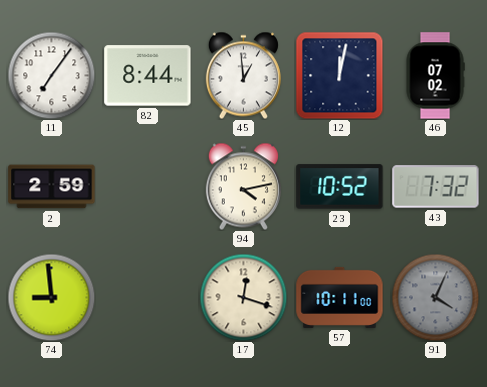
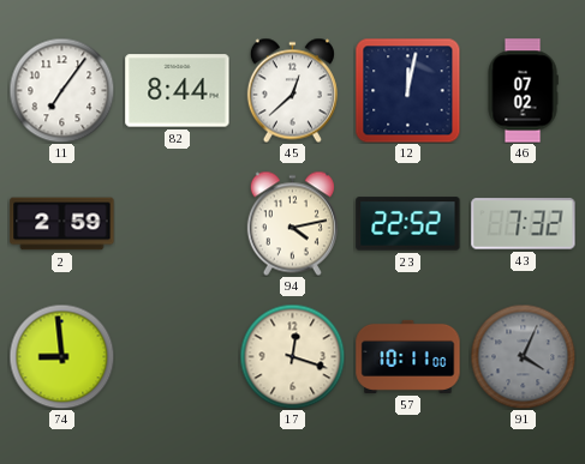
45: 12:59 -> 12:38
23: 10:52 -> 22:52
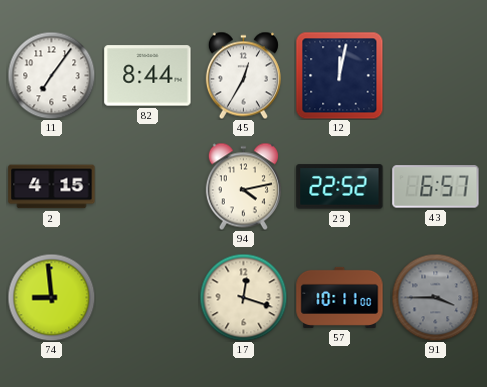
45: 12:38 -> 12:35
46: 07:02 -> none
2: 2:59 -> 4:15
43: 7:32 -> 6:57
91: 4:04 -> 3:45
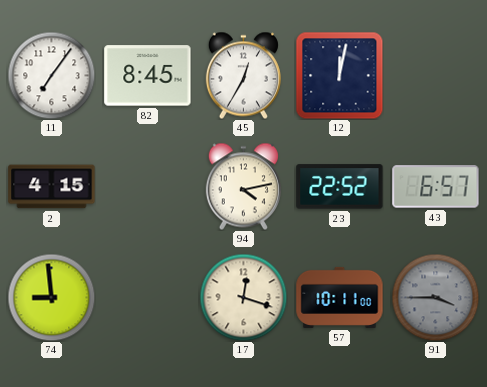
82: 8:44 -> 8:45
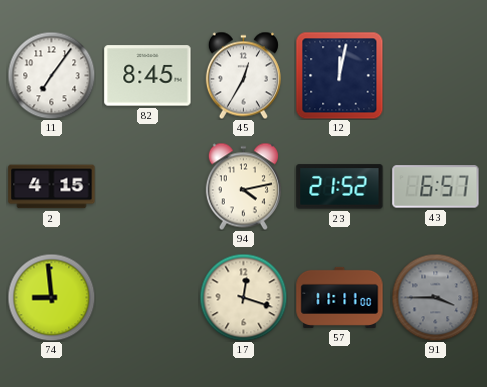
23: 22:52 -> 21:52
57: 10:11 -> 11:11
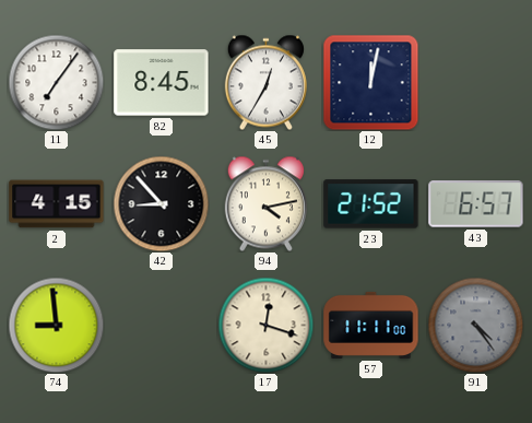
42: none -> 8:53
91: 3:45 -> 4:24
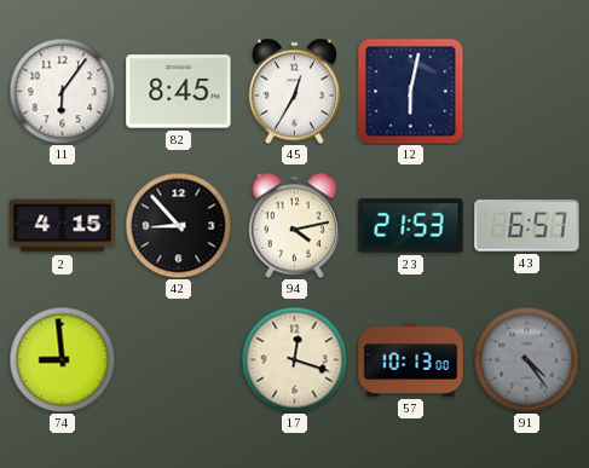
11: 7:06 -> 6:06
12: 12:02 -> 6:02
23: 21:52 -> 21:53
57: 11:11 -> 10:13
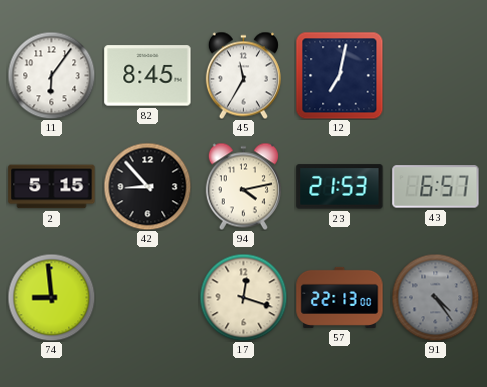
45: 12:35 -> 11:35
12: 6:02 -> 7:02
2: 4:15 -> 5:15
57: 10:13 -> 22:13
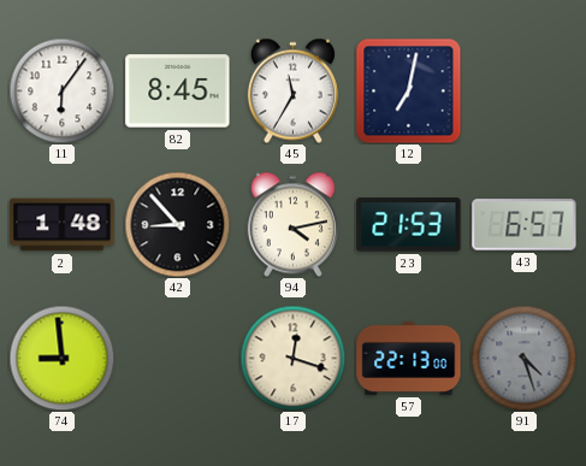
2: 5:15 -> 1:48
91: 4:24 -> 4:27
